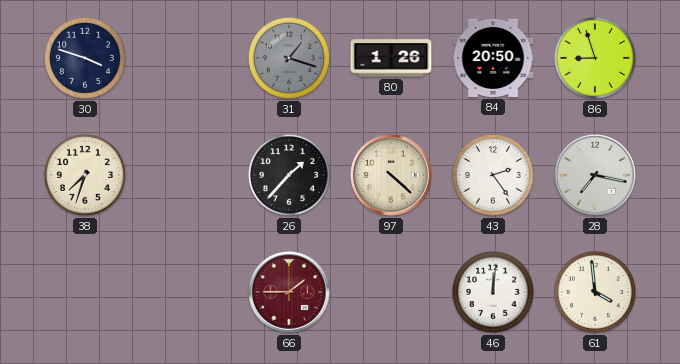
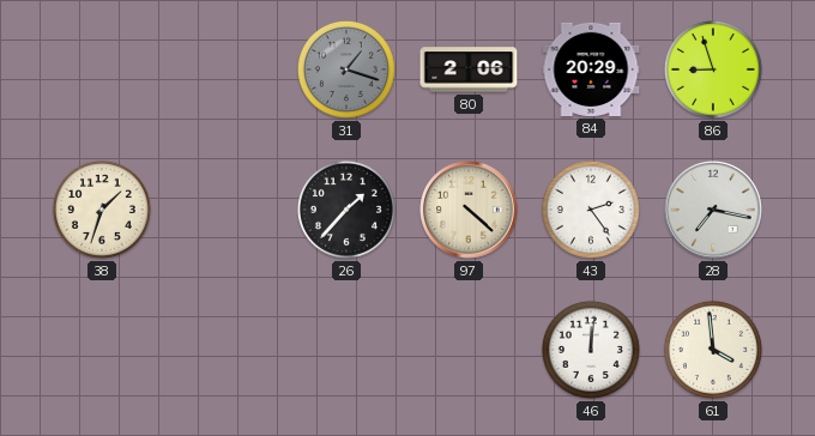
30: 3:48 -> none
80: 1:26 -> 2:06
84: 20:50 -> 20:29
38: 7:33 -> 1:33
66: 1:45 -> none
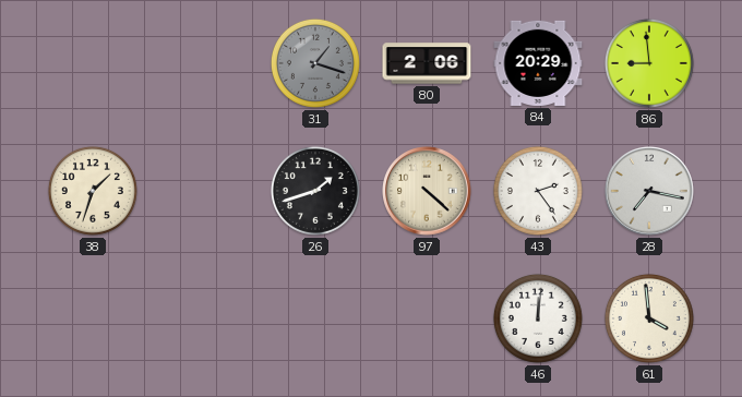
86: 8:57 -> 8:59
26: 1:37 -> 1:42
